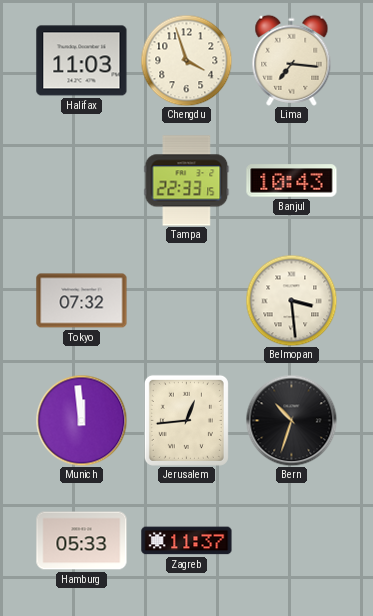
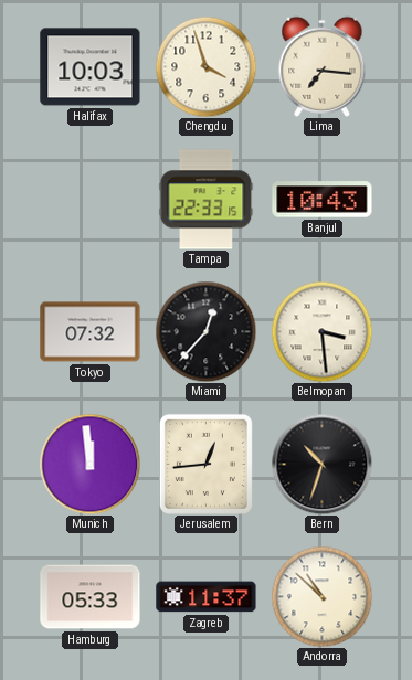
Halifax: 11:03 -> 10:03
Miami: none -> 12:37
Andorra: none -> 10:52
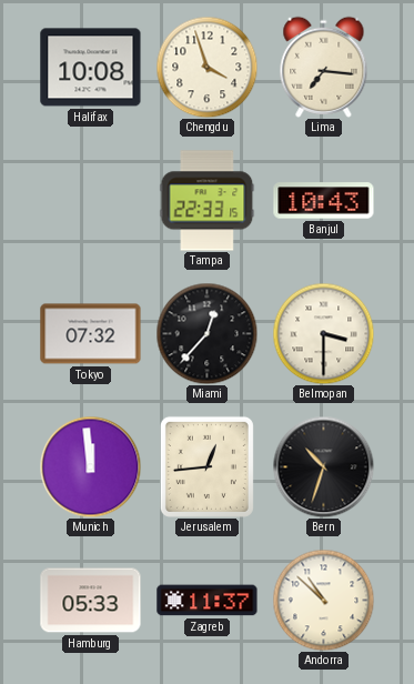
Halifax: 10:03 -> 10:08
Belmopan: 3:29 -> 3:30
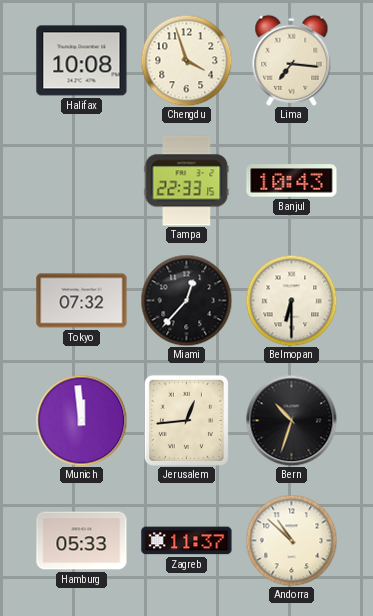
Belmopan: 3:30 -> 6:30
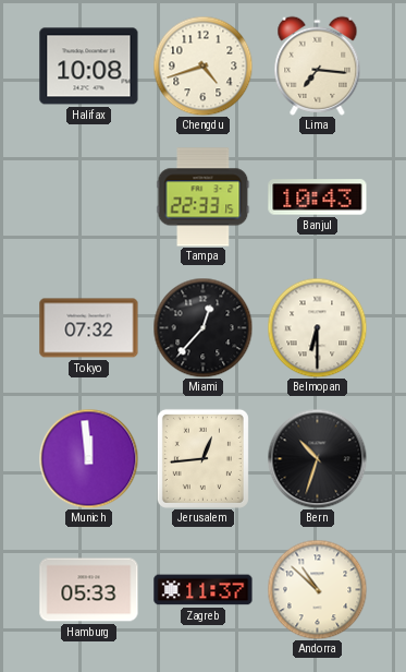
Chengdu: 3:57 -> 4:42
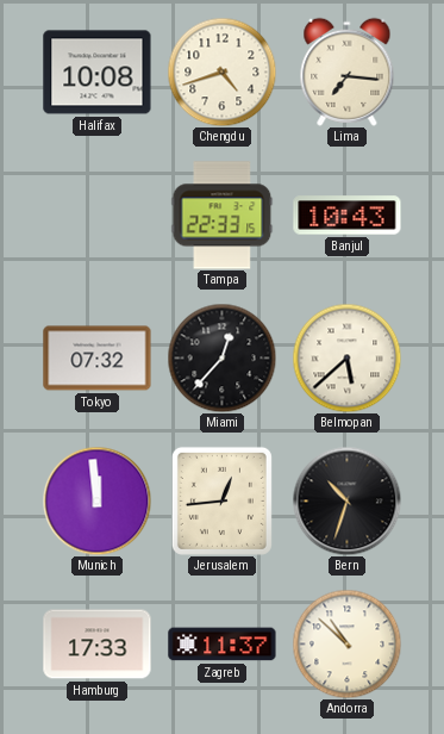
Belmopan: 6:30 -> 5:38
Hamburg: 05:33 -> 17:33
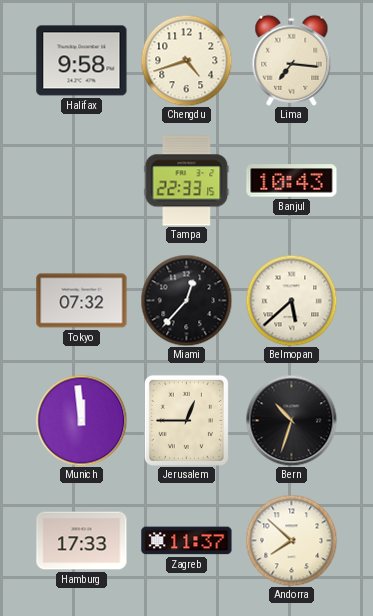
Halifax: 10:08 -> 9:58
Jerusalem: 12:44 -> 12:45
Andorra: 10:52 -> 7:52
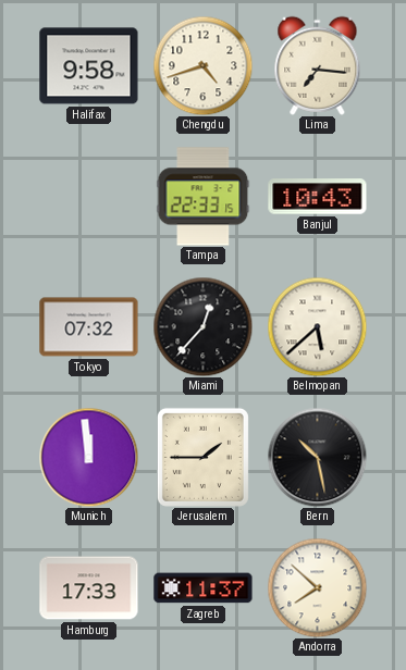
Jerusalem: 12:45 -> 1:45
Bern: 10:33 -> 10:28
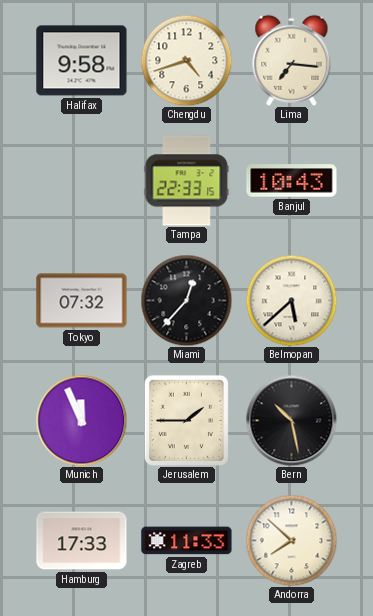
Munich: 11:59 -> 11:56
Zagreb: 11:37 -> 11:33
